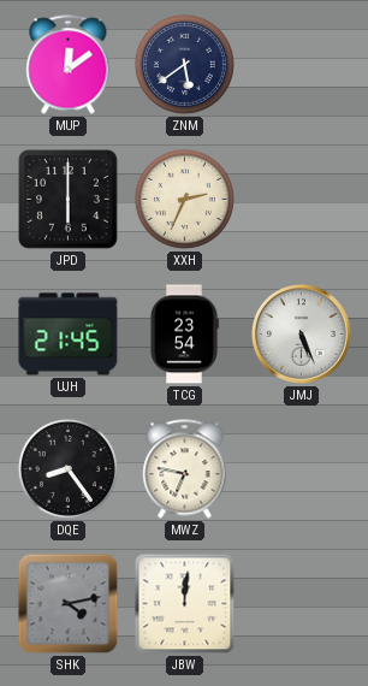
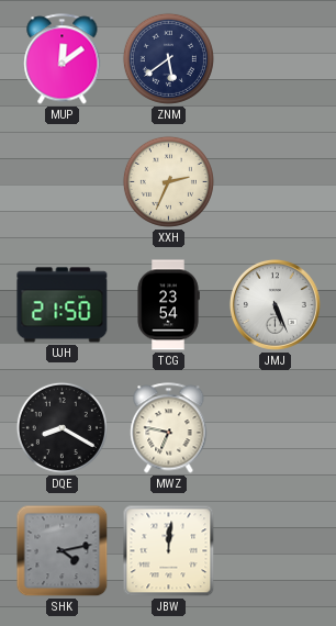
JPD: 6:00 -> none
UJH: 21:45 -> 21:50
DQE: 8:24 -> 8:20
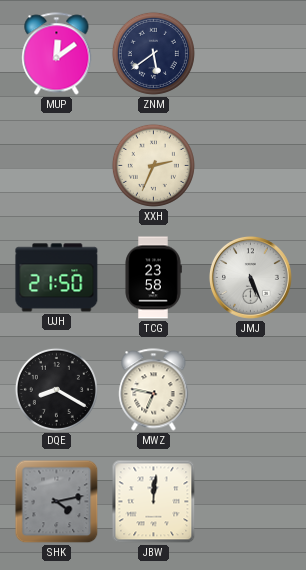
TCG: 23:54 -> 23:58
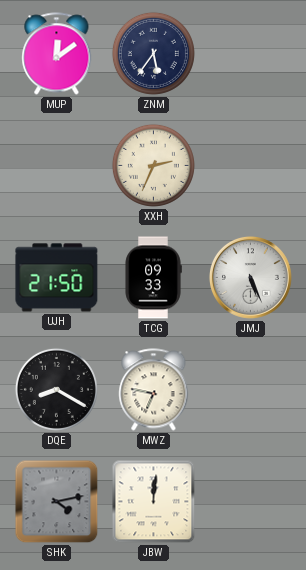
ZNM: 5:39 -> 5:36
TCG: 23:58 -> 09:33
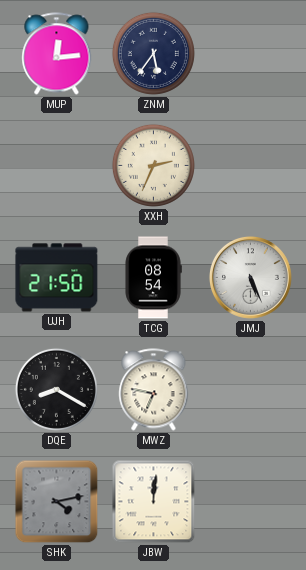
MUP: 12:09 -> 12:14
TCG: 09:33 -> 08:54
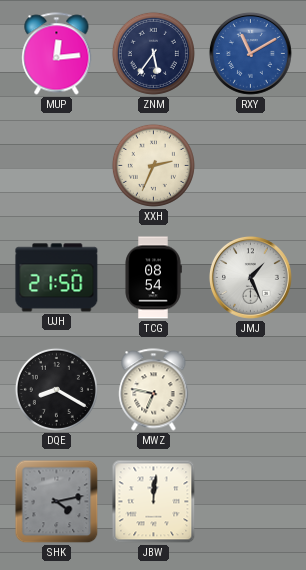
RXY: none -> 11:10
JMJ: 5:26 -> 1:26
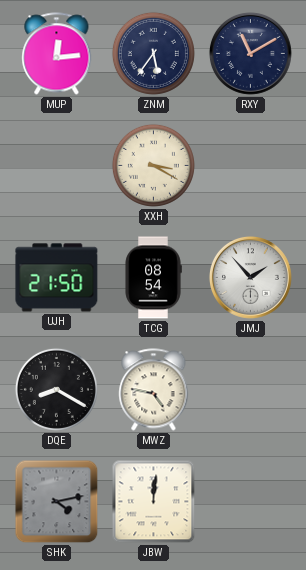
RXY dial: blue -> navy
XXH: 2:34 -> 3:20
JMJ: 1:26 -> 1:53
MWZ: 6:47 -> 4:47
